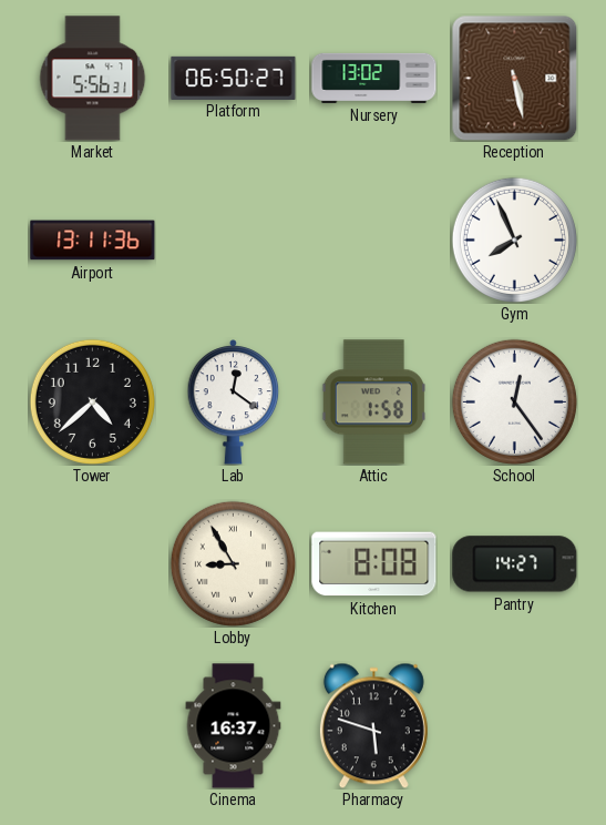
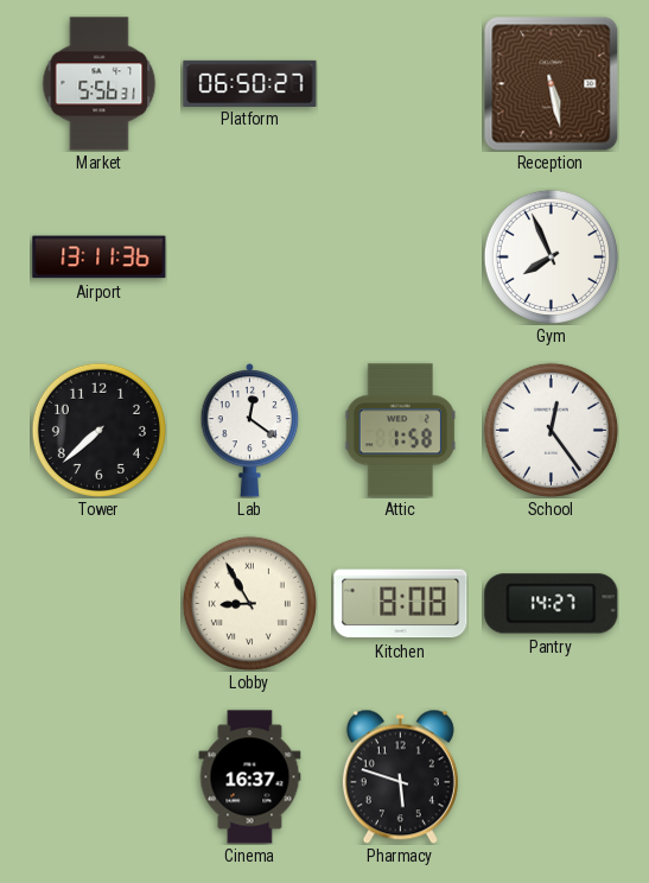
Nursery: 13:02 -> none
Tower: 4:38 -> 7:38
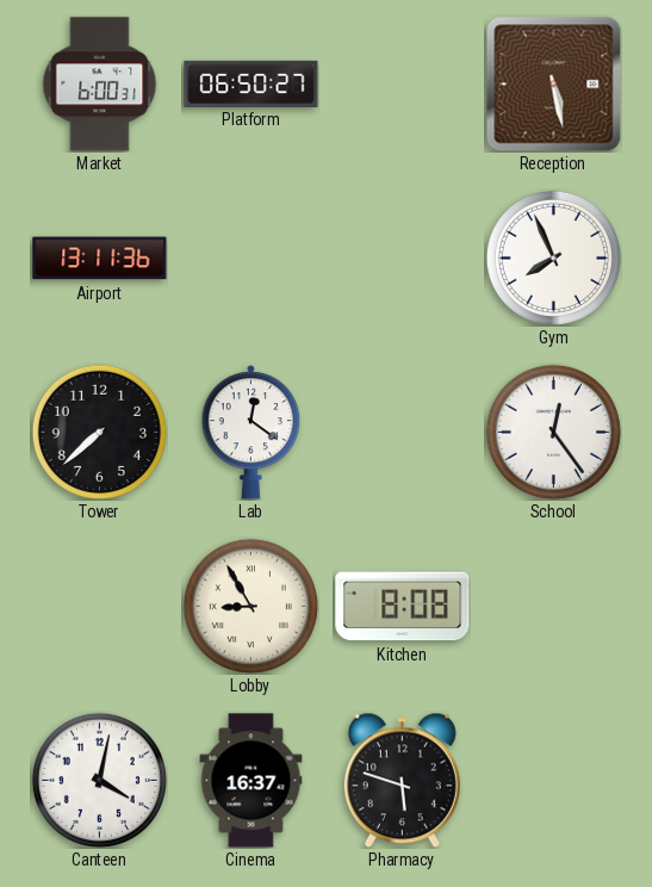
Market: 5:56 -> 6:00
Attic: 1:58 -> none
Pantry: 14:27 -> none
Canteen: none -> 4:02
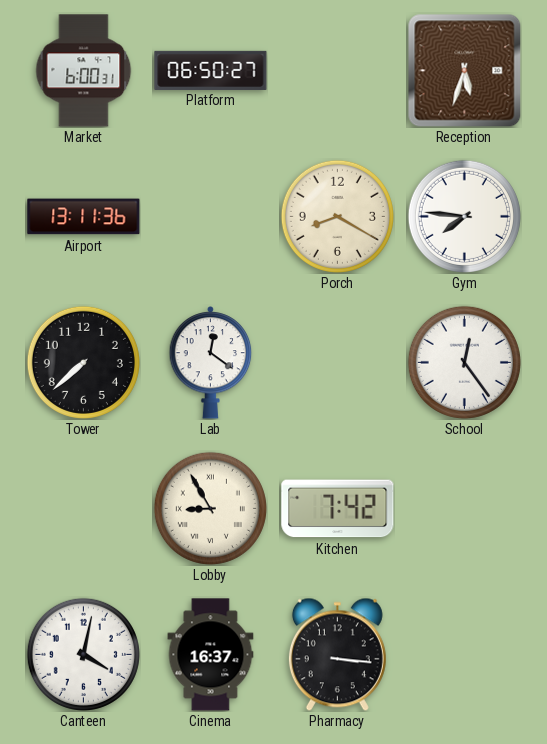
Reception: 5:28 -> 5:33
Porch: none -> 8:20
Gym: 7:56 -> 7:46
Kitchen: 8:08 -> 7:42
Pharmacy: 5:48 -> 3:16
